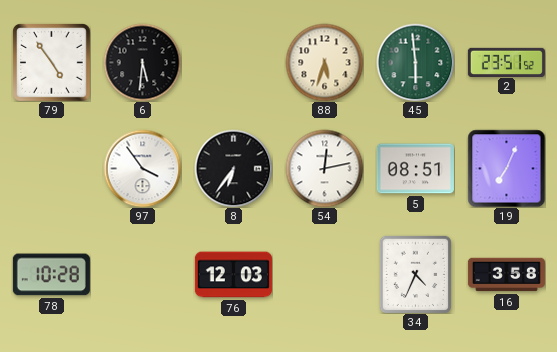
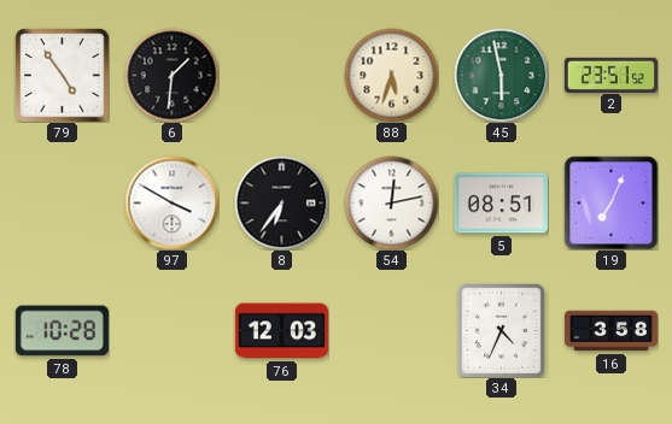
6: 5:31 -> 1:31
45: 5:59 -> 5:58
97: 3:54 -> 3:50
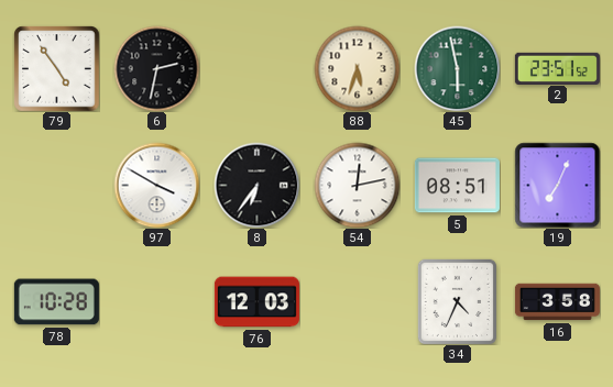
6: 1:31 -> 2:32
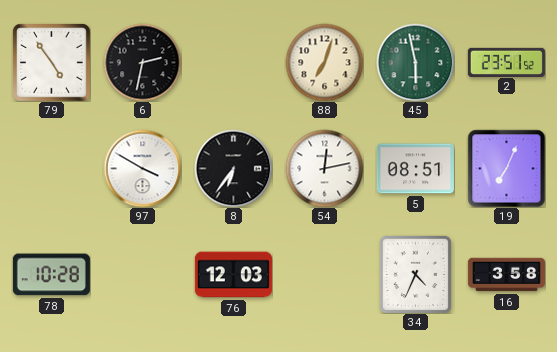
88: 5:33 -> 7:03
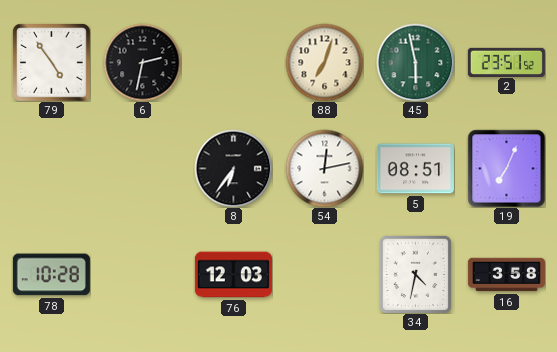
97: 3:50 -> none
34: 4:34 -> 4:32
